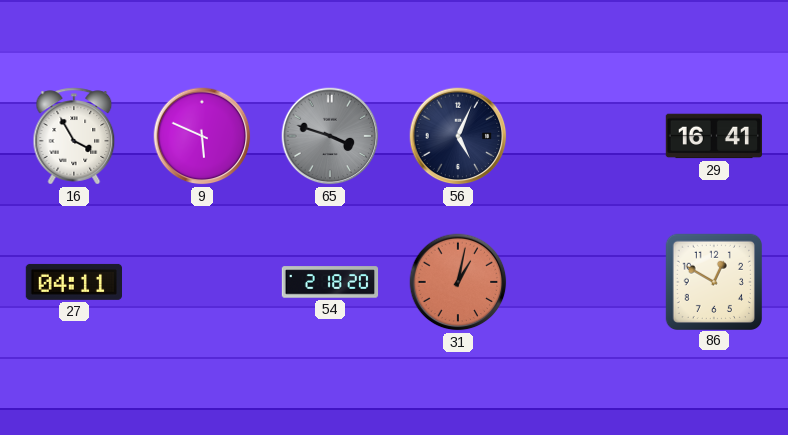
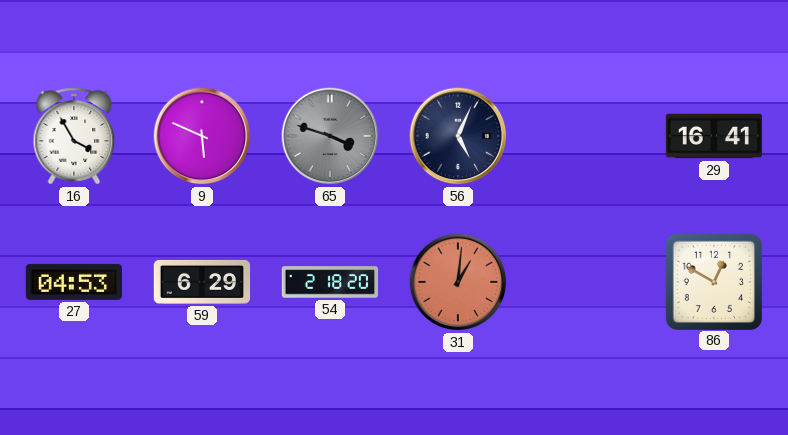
27: 04:11 -> 04:53
59: none -> 6:29
31: 1:02 -> 1:01
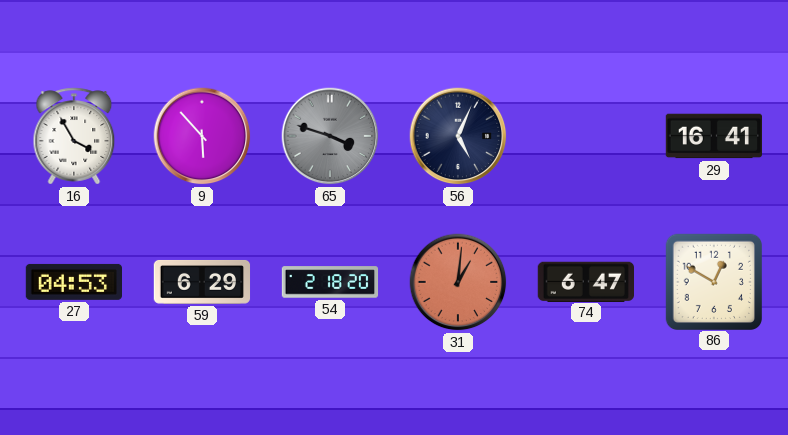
9: 5:49 -> 5:53
74: none -> 6:47
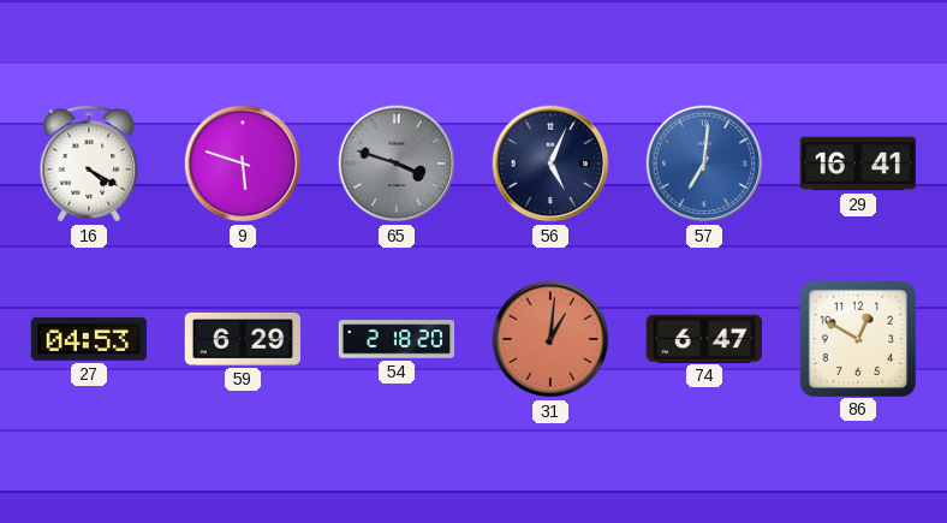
16: 3:55 -> 4:20
9: 5:53 -> 5:48
57: none -> 7:01
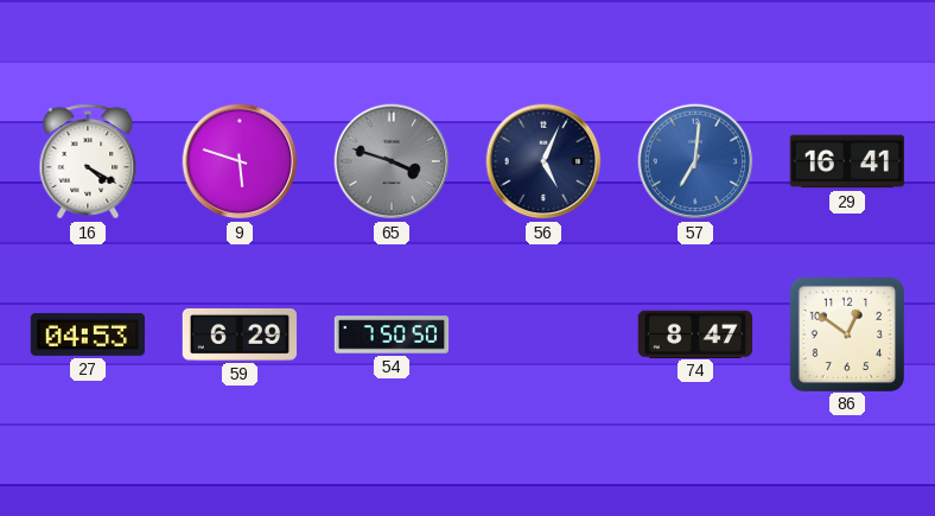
54: 2:18 -> 7:50
31: 1:01 -> none
74: 6:47 -> 8:47
86: 12:50 -> 12:51
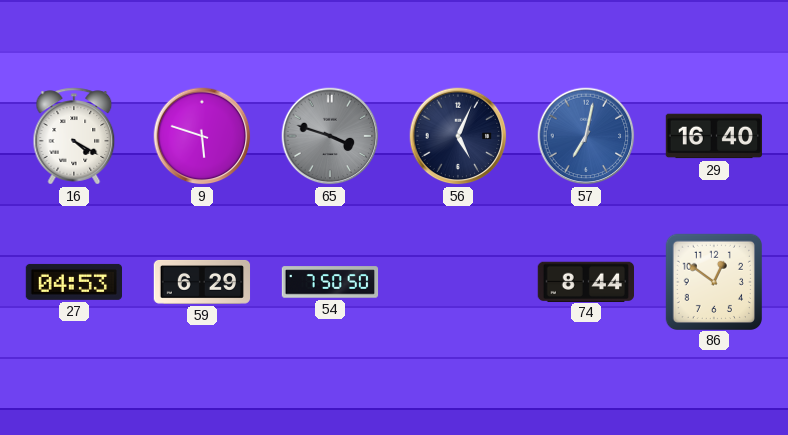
57: 7:01 -> 7:02
29: 16:41 -> 16:40
74: 8:47 -> 8:44
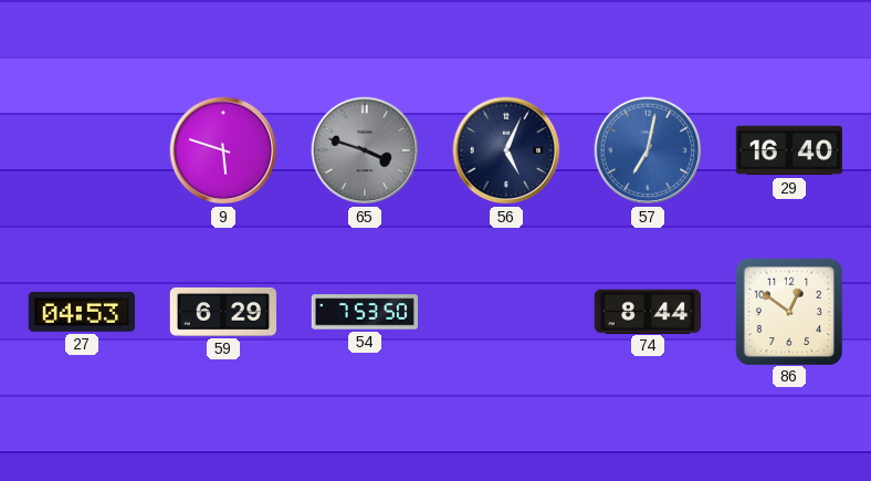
16: 4:20 -> none
54: 7:50 -> 7:53
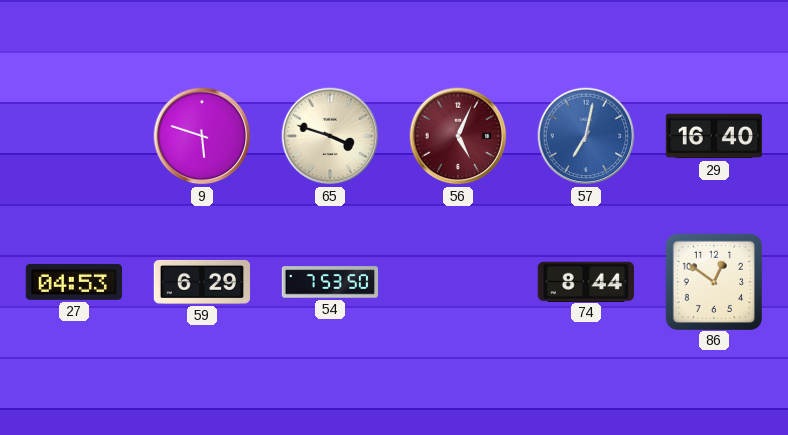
65 dial: grey -> cream
56 dial: navy -> burgundy
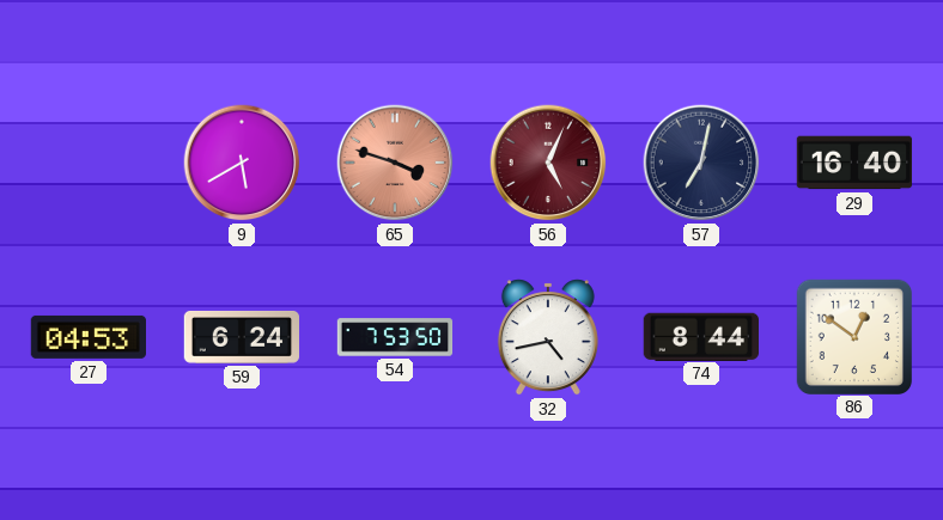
9: 5:48 -> 5:40
65 dial: cream -> salmon
57 dial: blue -> navy
59: 6:29 -> 6:24
32: none -> 4:43
